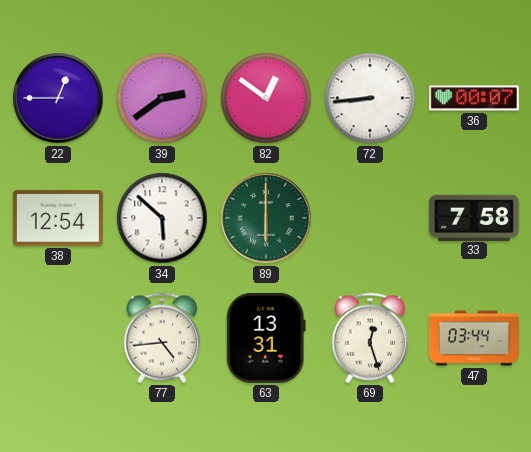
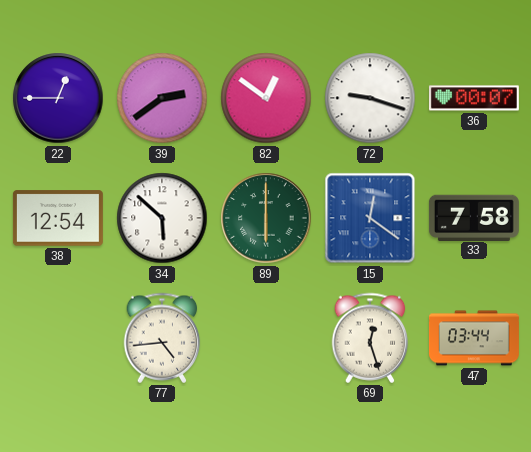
72: 8:44 -> 9:18
15: none -> 12:21
63: 13:31 -> none
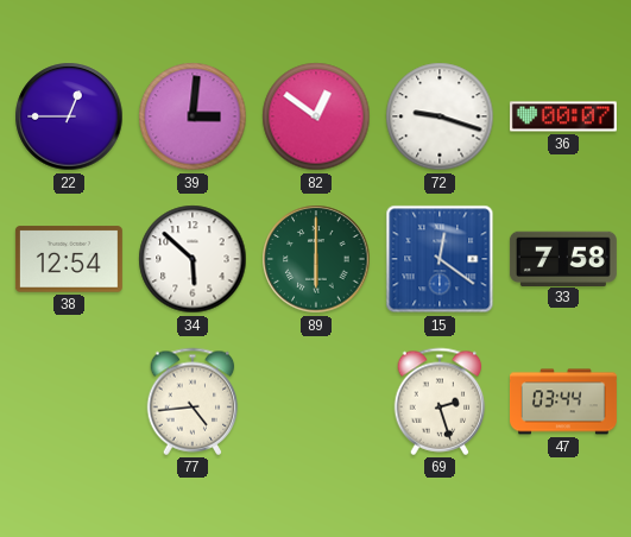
39: 2:39 -> 3:01
69: 12:27 -> 2:27
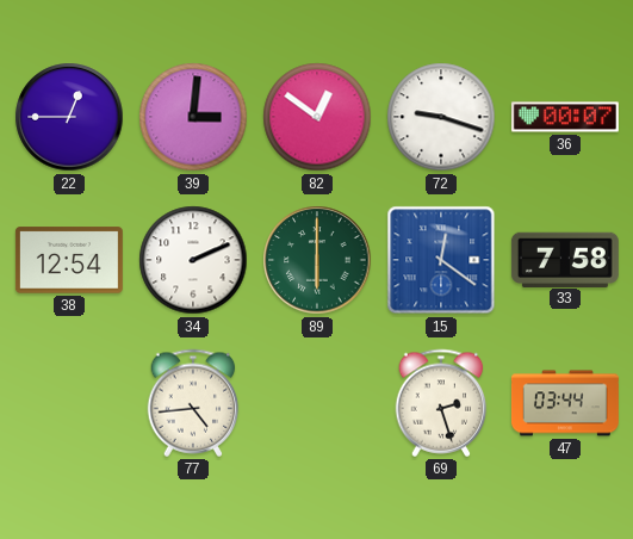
34: 5:52 -> 2:11
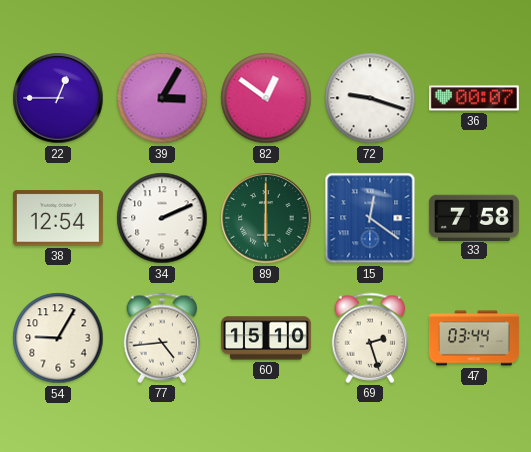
39: 3:01 -> 3:05
54: none -> 9:05
60: none -> 15:10
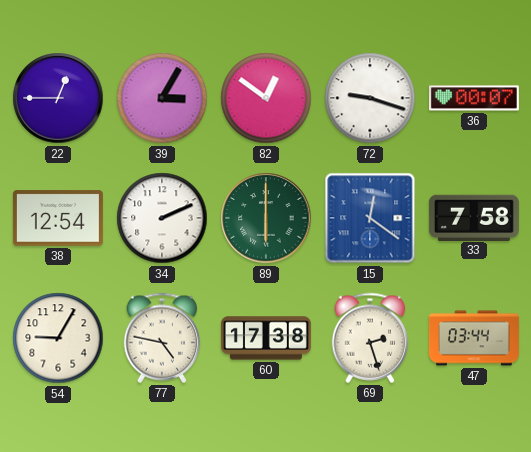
77: 4:44 -> 4:47
60: 15:10 -> 17:38
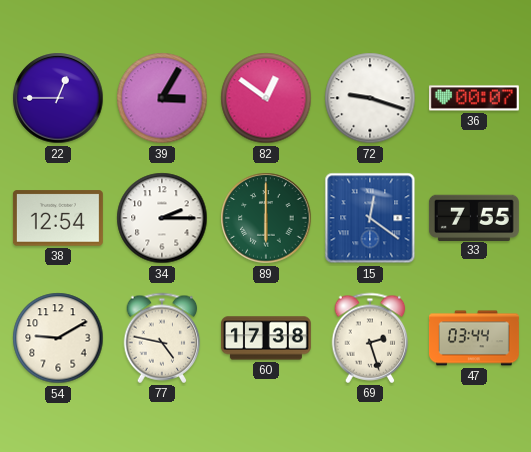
34: 2:11 -> 2:15
33: 7:58 -> 7:55
54: 9:05 -> 9:10
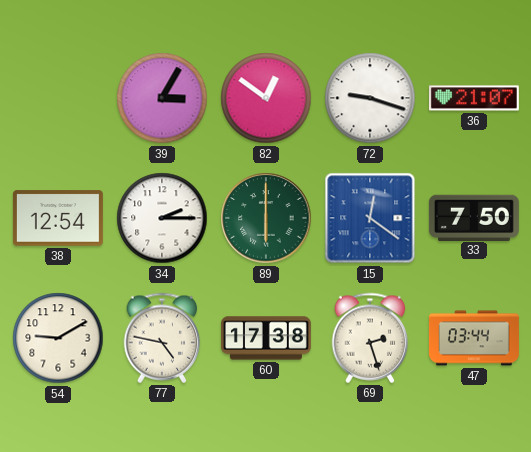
22: 12:45 -> none
36: 00:07 -> 21:07
33: 7:55 -> 7:50
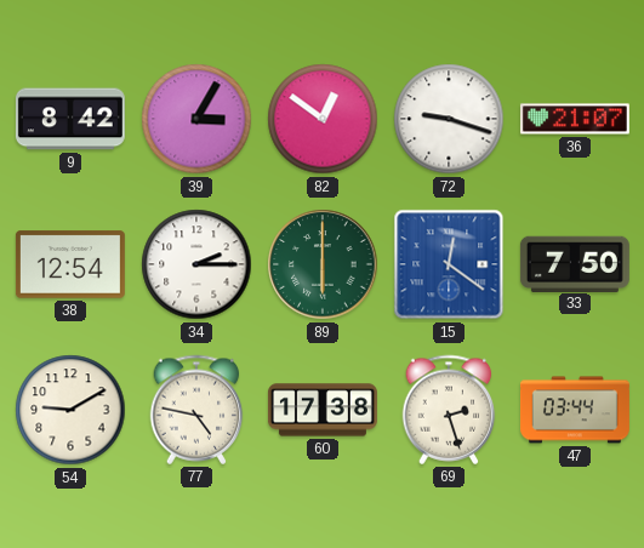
9: none -> 8:42
